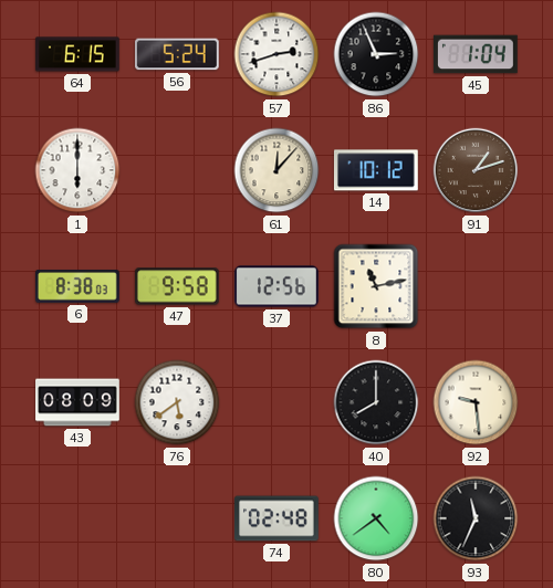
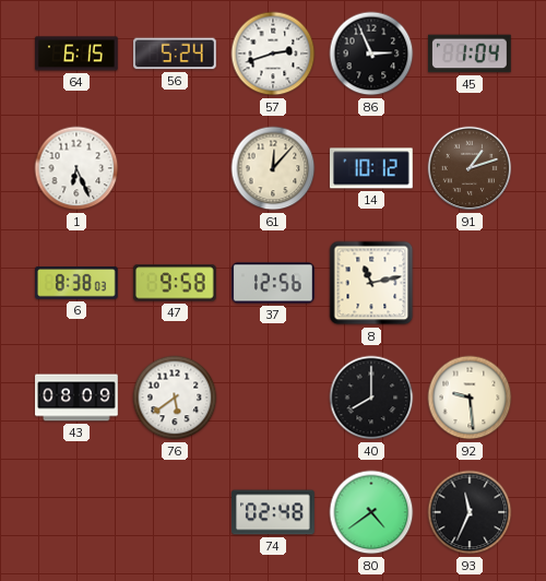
1: 6:00 -> 6:26
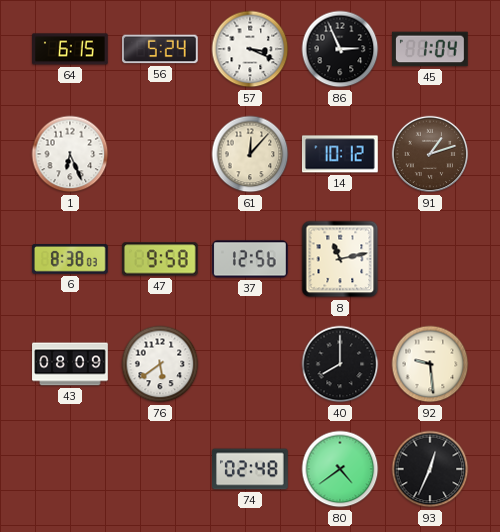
57: 2:42 -> 3:19
93: 11:34 -> 12:34
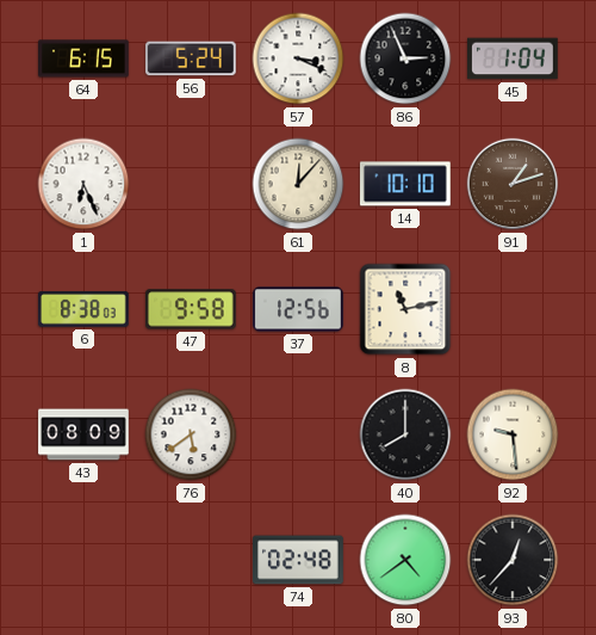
14: 10:12 -> 10:10
93: 12:34 -> 12:37
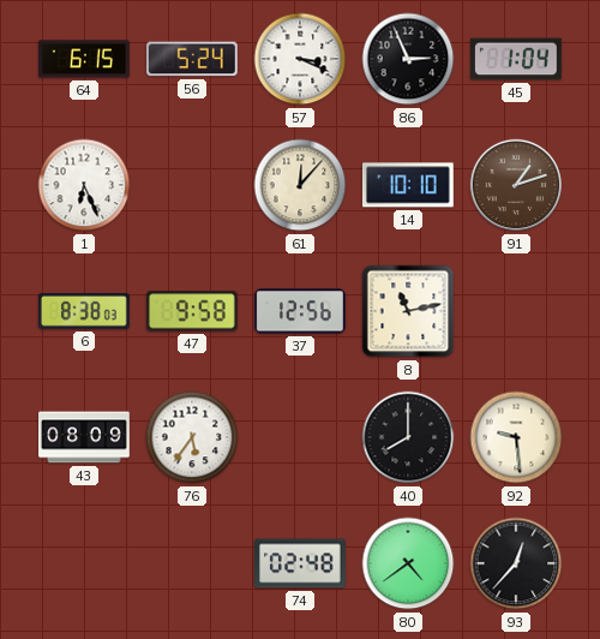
76: 5:39 -> 5:36
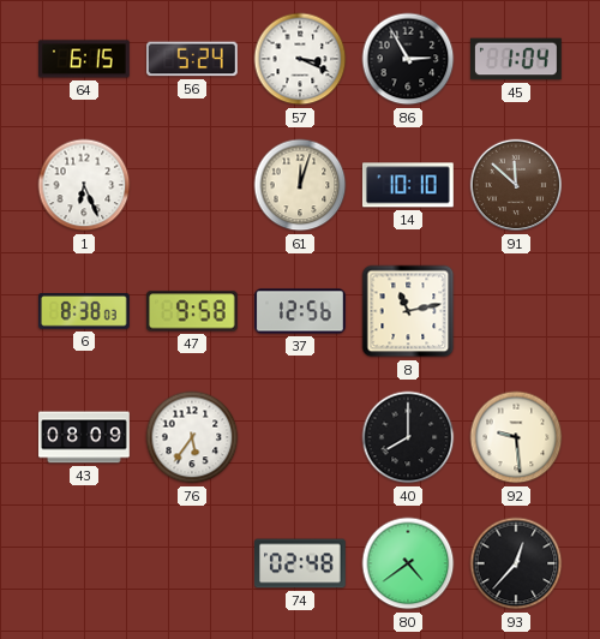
86: 2:56 -> 2:55
61: 12:07 -> 12:03
91: 1:12 -> 11:52
